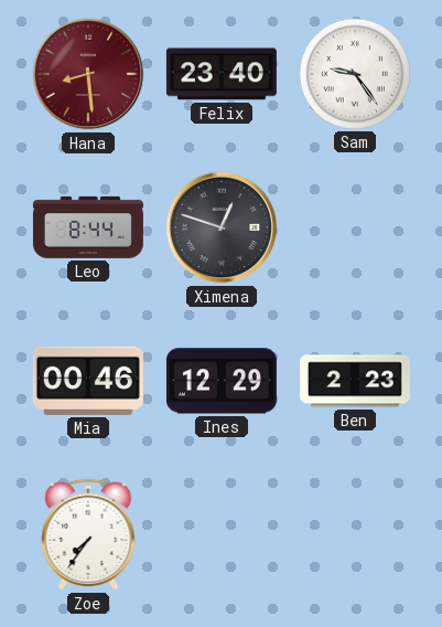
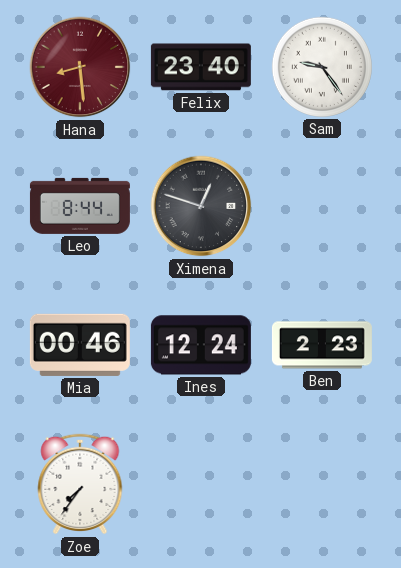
Ines: 12:29 -> 12:24
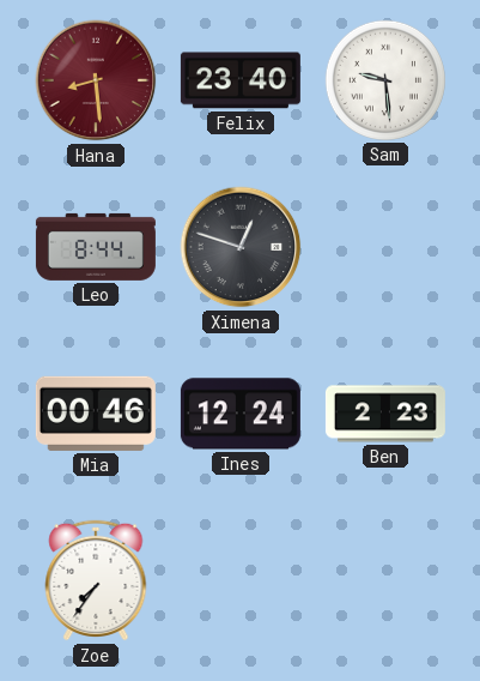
Sam: 9:24 -> 9:29
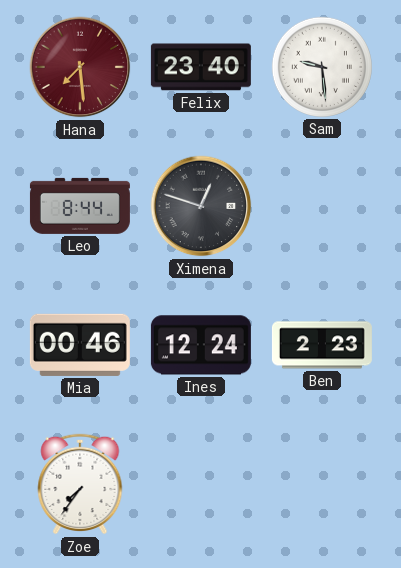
Hana: 8:29 -> 7:29
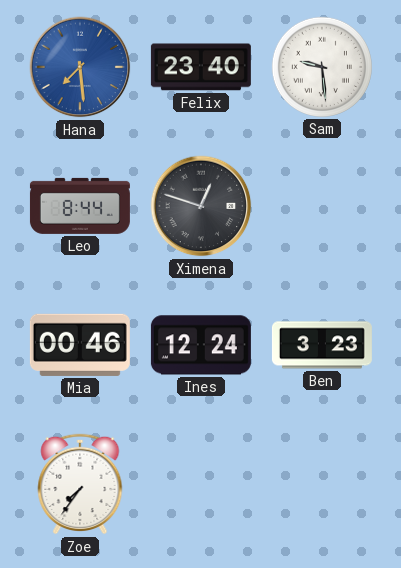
Hana dial: burgundy -> blue
Ben: 2:23 -> 3:23
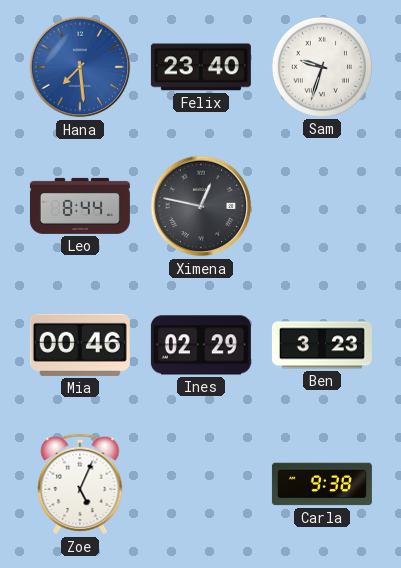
Sam: 9:29 -> 9:33
Ximena: 12:48 -> 12:47
Ines: 12:24 -> 02:29
Zoe: 7:36 -> 5:04
Carla: none -> 9:38
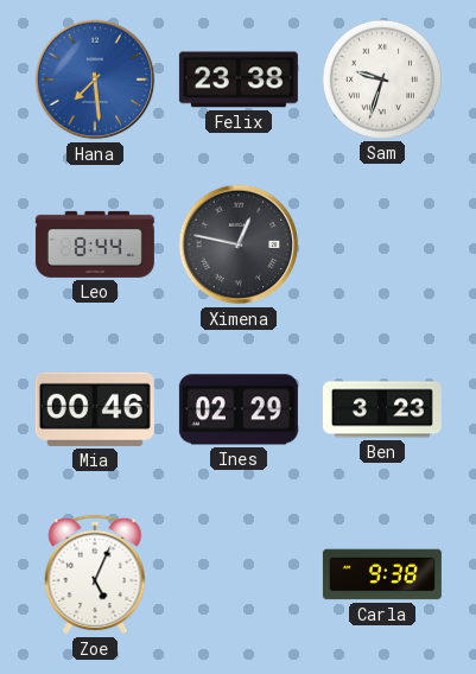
Felix: 23:40 -> 23:38
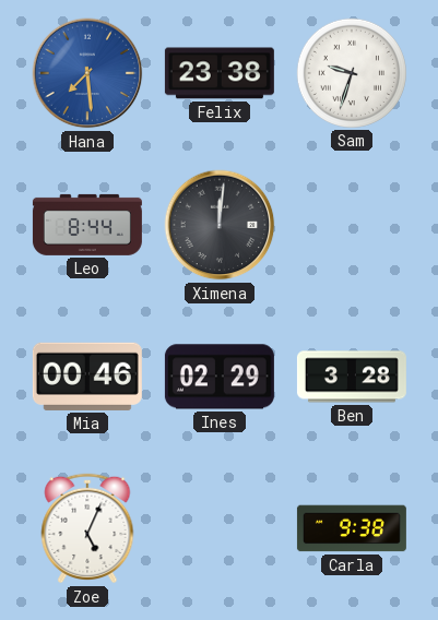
Ximena: 12:47 -> 12:01
Ben: 3:23 -> 3:28
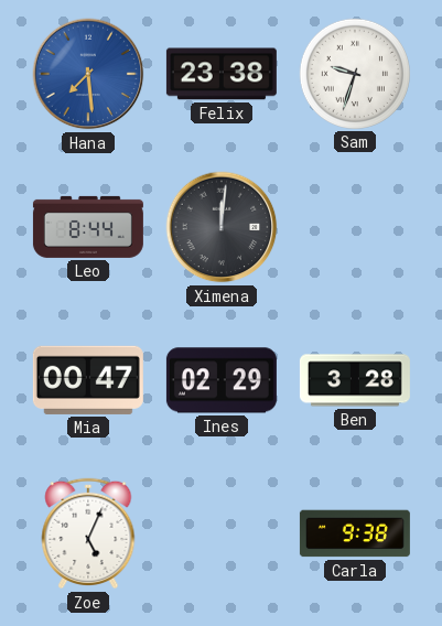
Mia: 00:46 -> 00:47
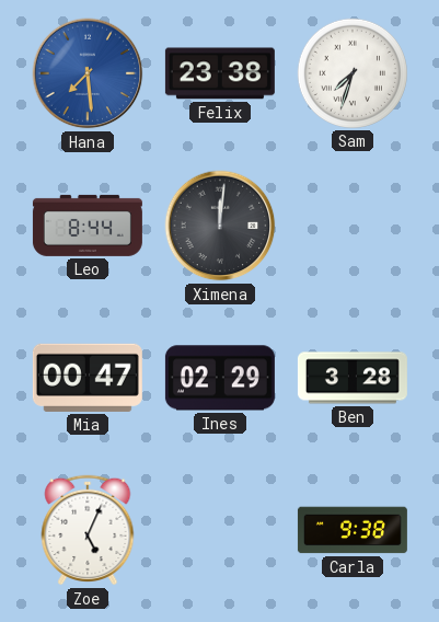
Sam: 9:33 -> 7:33
